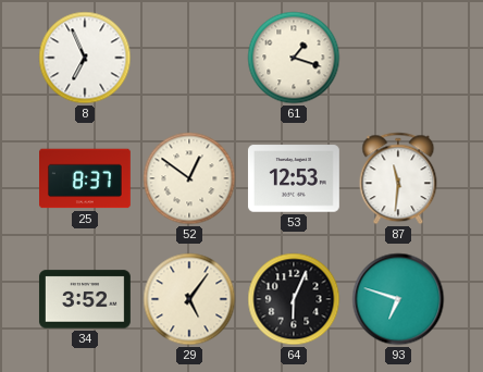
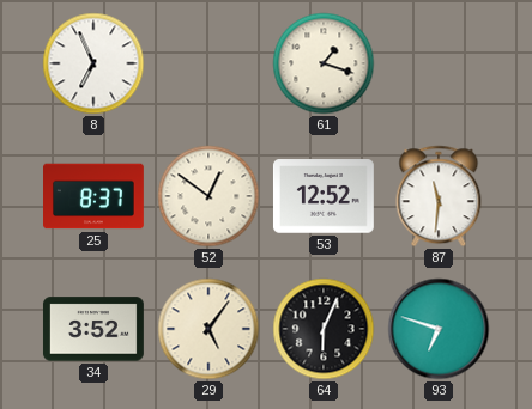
53: 12:53 -> 12:52
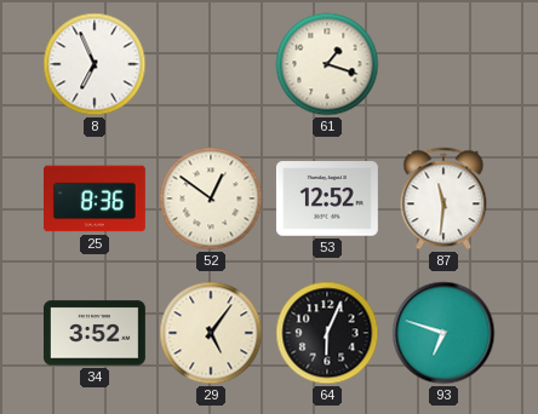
25: 8:37 -> 8:36
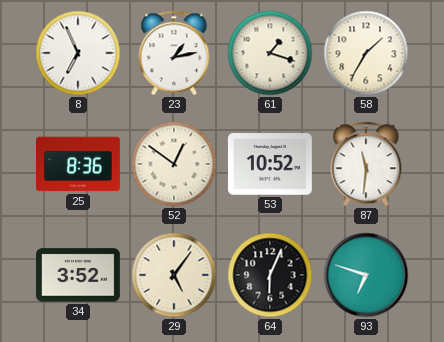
23: none -> 1:13
58: none -> 1:35
53: 12:52 -> 10:52
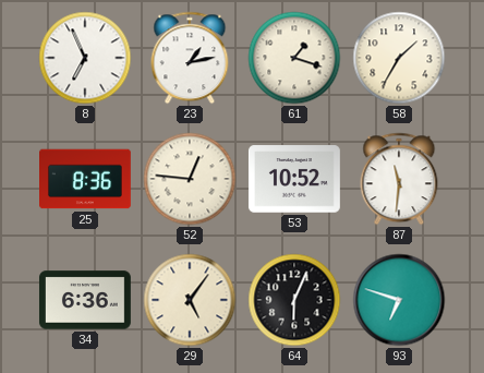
52: 12:51 -> 12:46
34: 3:52 -> 6:36
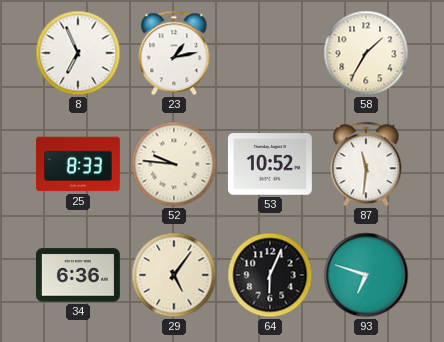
61: 1:18 -> none
25: 8:36 -> 8:33
52: 12:46 -> 9:46
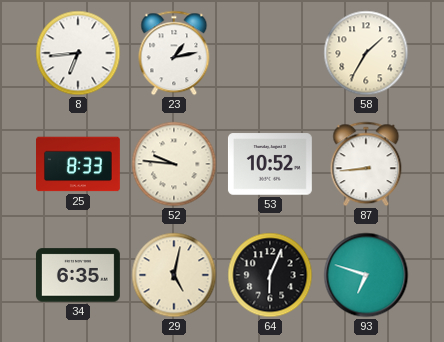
8: 6:56 -> 6:44
87: 11:31 -> 8:44
34: 6:36 -> 6:35
29: 5:06 -> 5:02
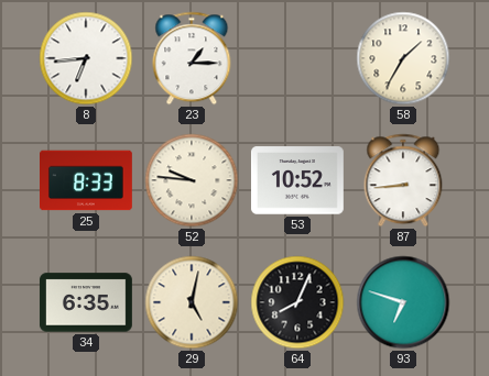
23: 1:13 -> 1:15
64: 6:04 -> 8:04
